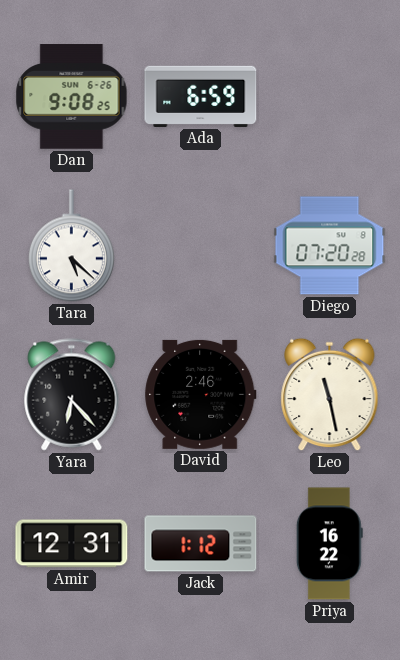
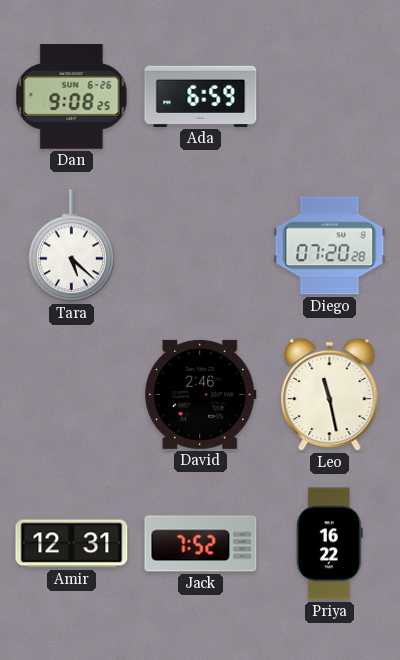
Yara: 6:23 -> none
Jack: 1:12 -> 7:52
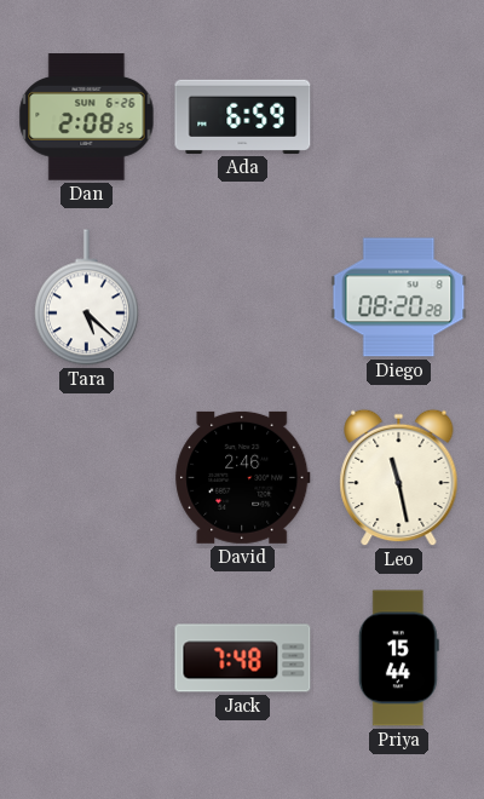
Dan: 9:08 -> 2:08
Diego: 07:20 -> 08:20
Amir: 12:31 -> none
Jack: 7:52 -> 7:48
Priya: 16:22 -> 15:44
